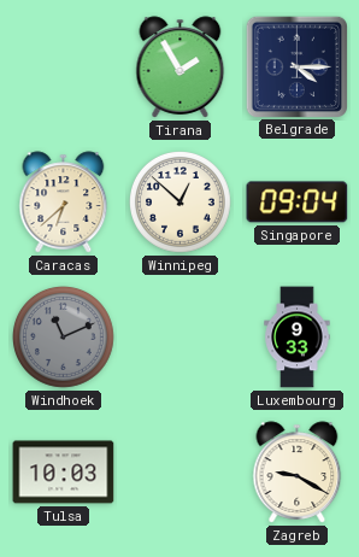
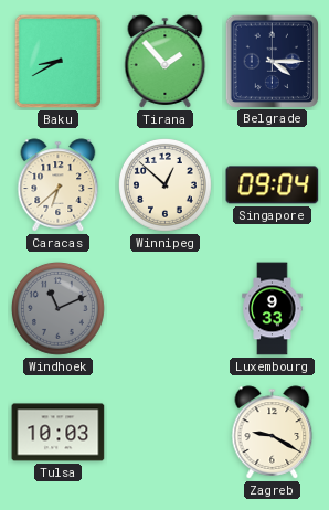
Baku: none -> 8:40
Tirana: 1:55 -> 1:53
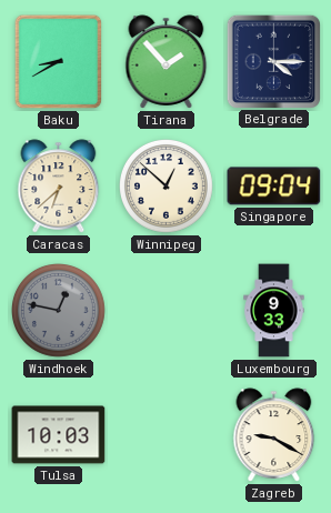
Windhoek: 11:11 -> 12:47
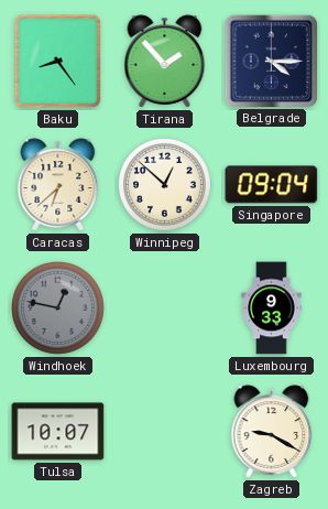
Baku: 8:40 -> 8:24
Tulsa: 10:03 -> 10:07
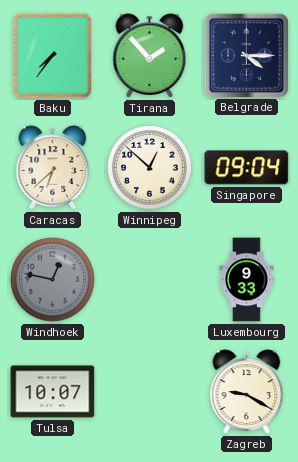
Baku: 8:24 -> 7:36
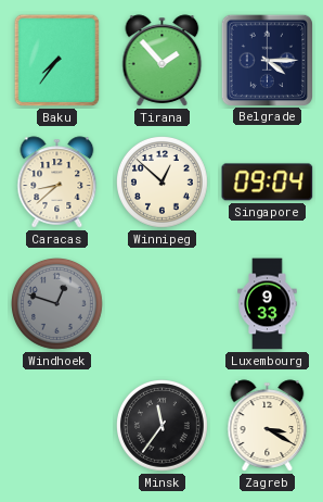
Caracas: 6:38 -> 8:38
Windhoek: 12:47 -> 12:48
Tulsa: 10:07 -> none
Minsk: none -> 11:36
Zagreb: 9:20 -> 3:20
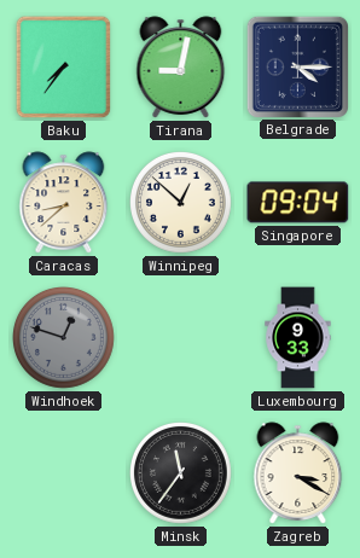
Tirana: 1:53 -> 9:02
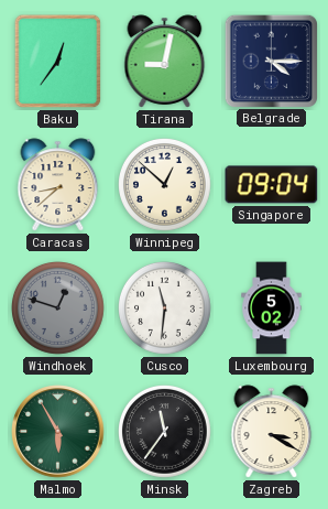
Baku: 7:36 -> 12:36
Cusco: none -> 11:31
Luxembourg: 9:33 -> 5:02
Malmo: none -> 5:55
